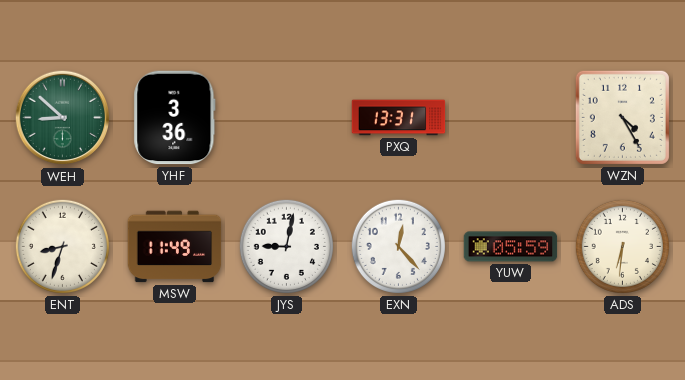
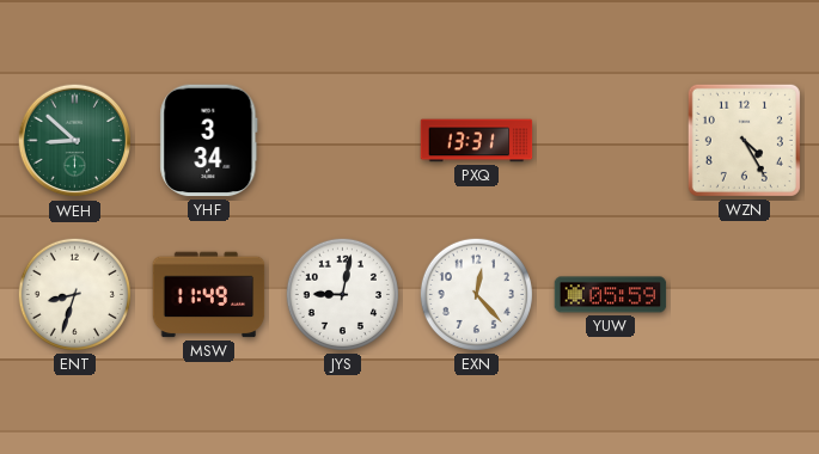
YHF: 3:36 -> 3:34
ADS: 6:31 -> none
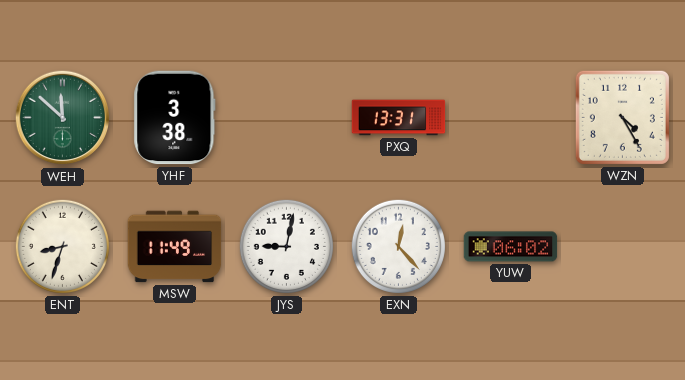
WEH: 8:52 -> 11:52
YHF: 3:34 -> 3:38
YUW: 05:59 -> 06:02
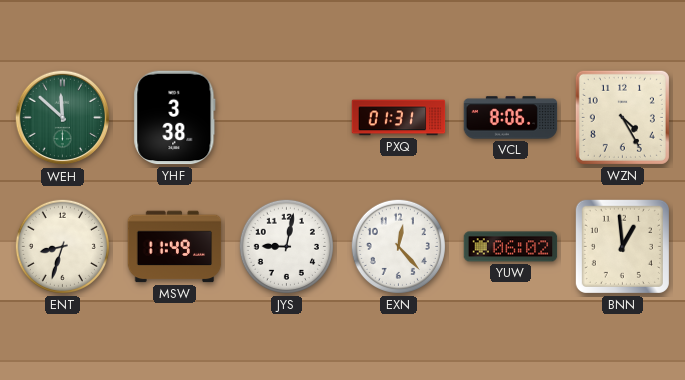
PXQ: 13:31 -> 01:31
VCL: none -> 8:06
BNN: none -> 12:59
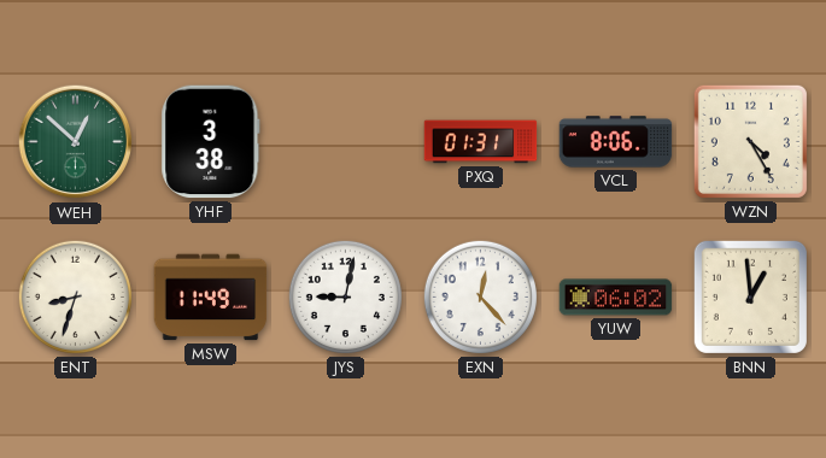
WEH: 11:52 -> 12:52
